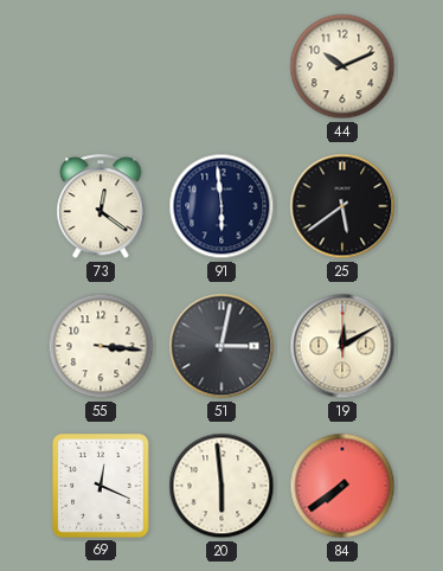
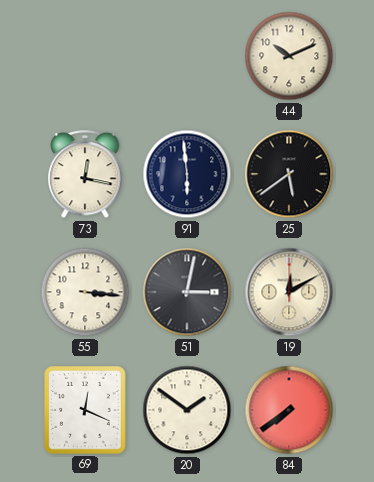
73: 12:21 -> 12:17
20: 5:59 -> 1:51
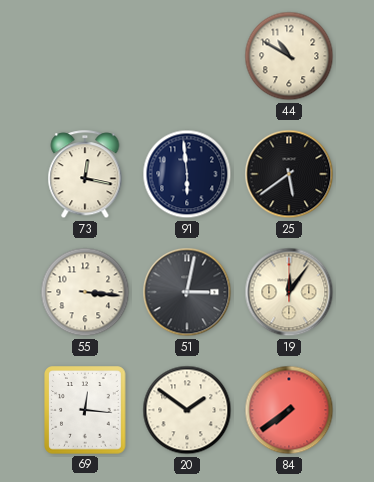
44: 10:11 -> 10:50
19: 12:10 -> 12:06
69: 12:19 -> 12:16
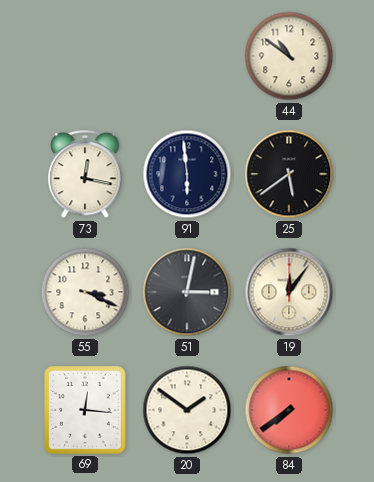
44: 10:50 -> 10:51
55: 3:16 -> 3:19
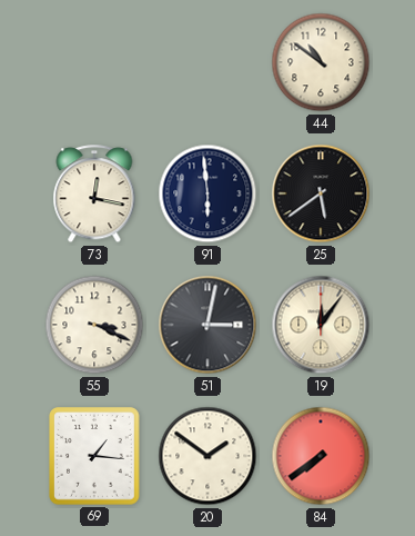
69: 12:16 -> 1:16
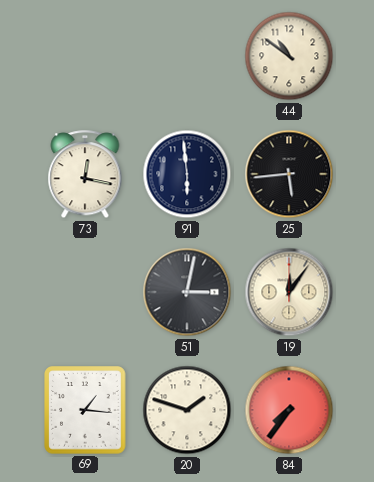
25: 5:39 -> 5:44
55: 3:19 -> none
20: 1:51 -> 1:48
84: 7:39 -> 7:36
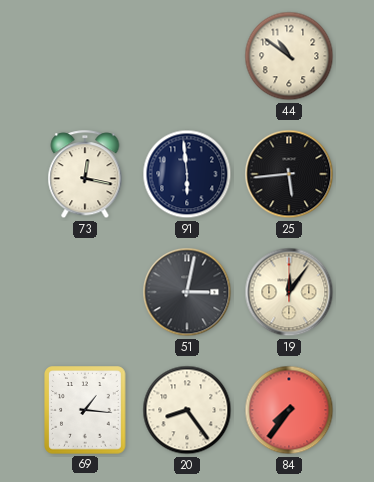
20: 1:48 -> 8:24
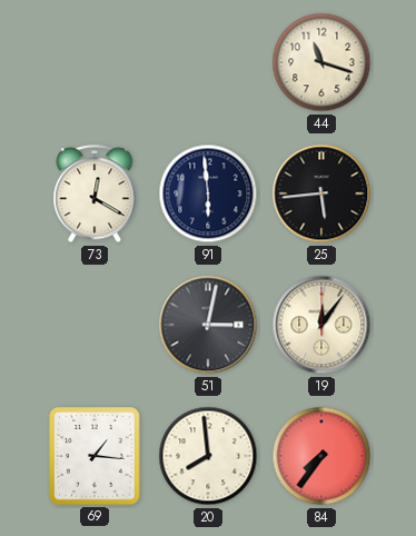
44: 10:51 -> 11:18
73: 12:17 -> 12:20
20: 8:24 -> 7:59
